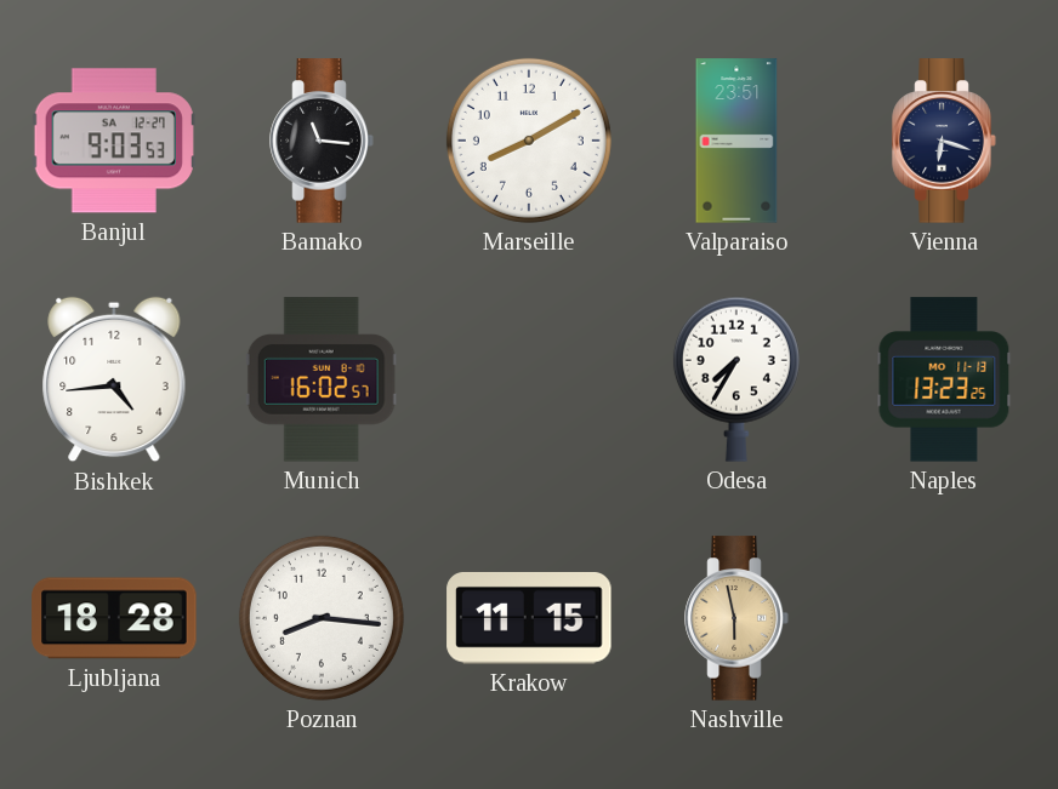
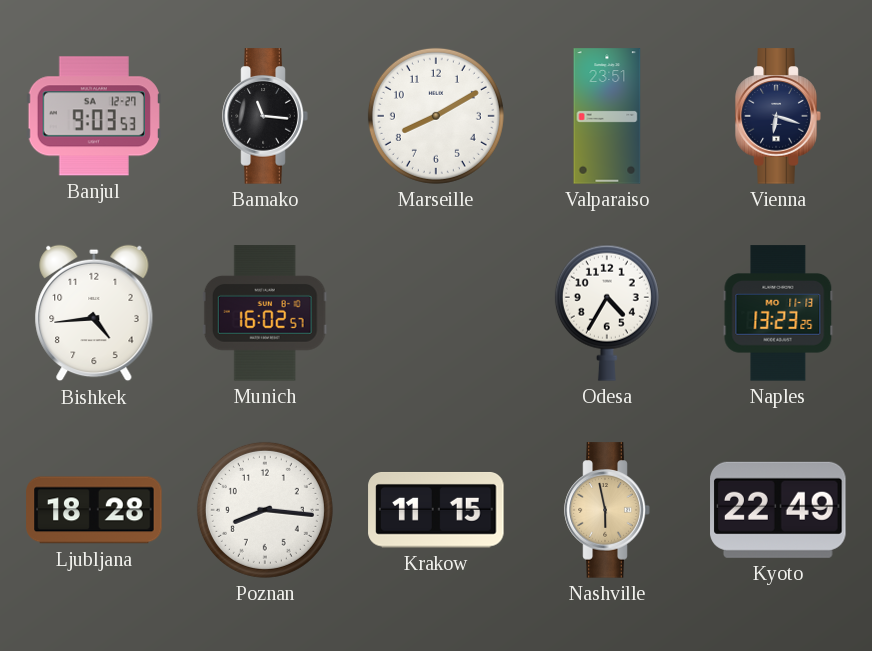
Odesa: 7:35 -> 4:35
Kyoto: none -> 22:49
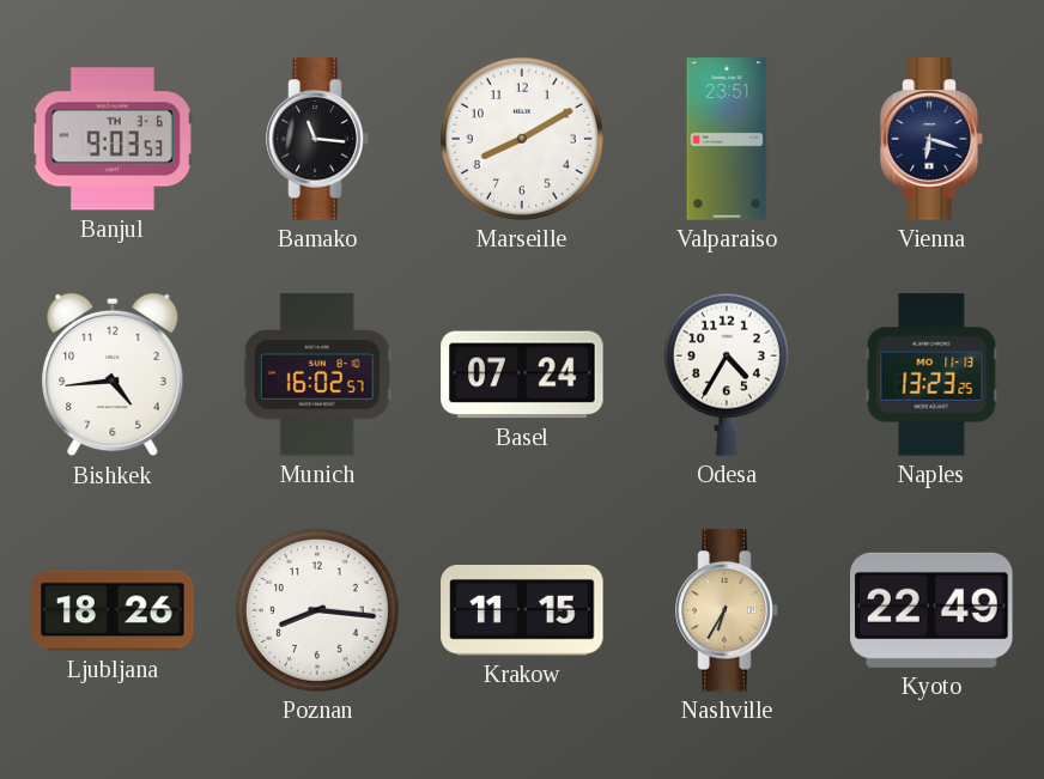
Banjul date: SA 12-27 -> TH 3-6
Basel: none -> 07:24
Ljubljana: 18:28 -> 18:26
Nashville: 5:58 -> 6:35
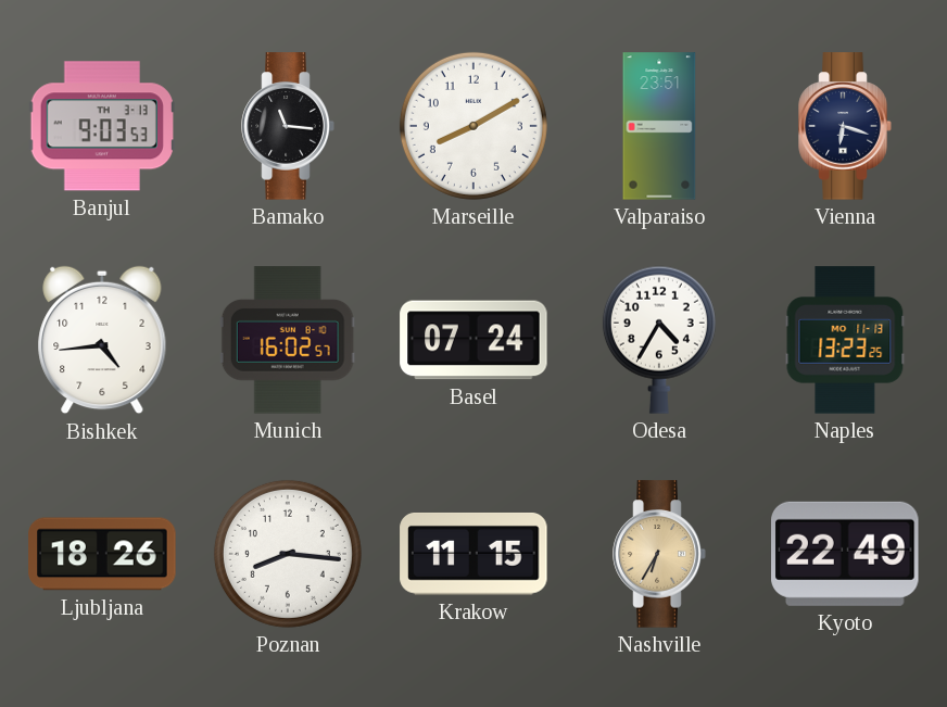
Banjul date: TH 3-6 -> TH 3-13
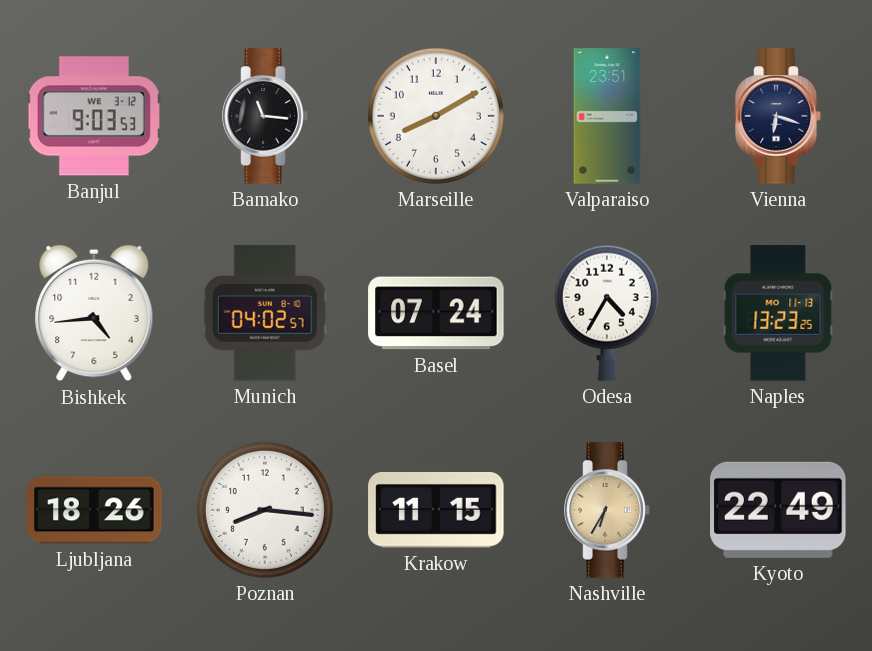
Banjul date: TH 3-13 -> WE 3-12
Munich: 16:02 -> 04:02
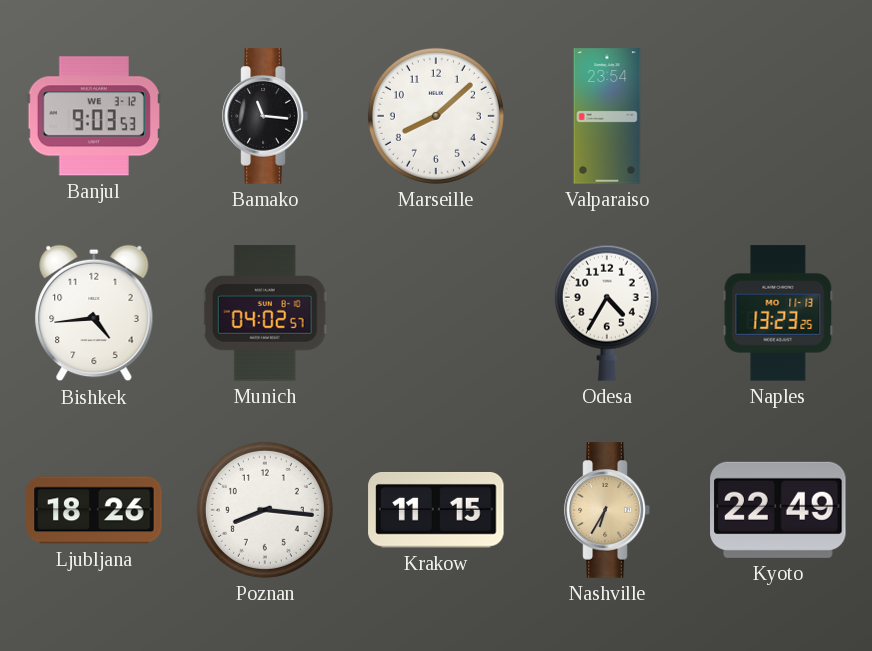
Marseille: 8:10 -> 8:08
Valparaiso: 23:51 -> 23:54
Vienna: 6:18 -> none
Basel: 07:24 -> none
